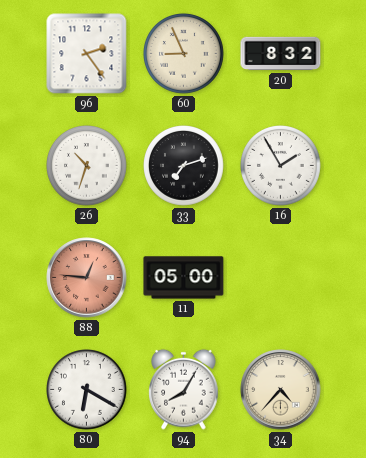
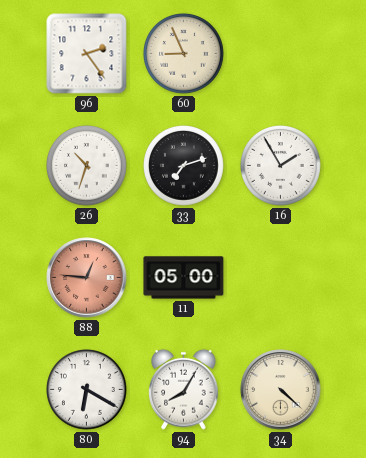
20: 8:32 -> none
34: 4:37 -> 4:22
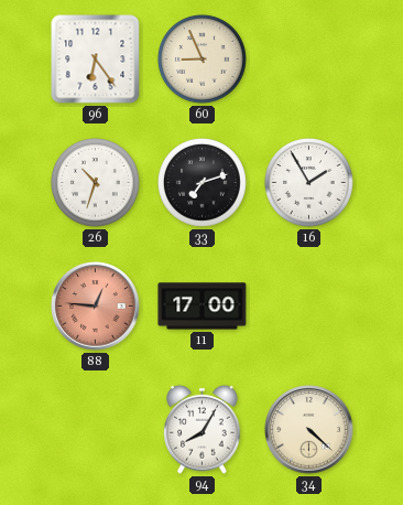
96: 2:24 -> 6:24
11: 05:00 -> 17:00
80: 6:20 -> none
